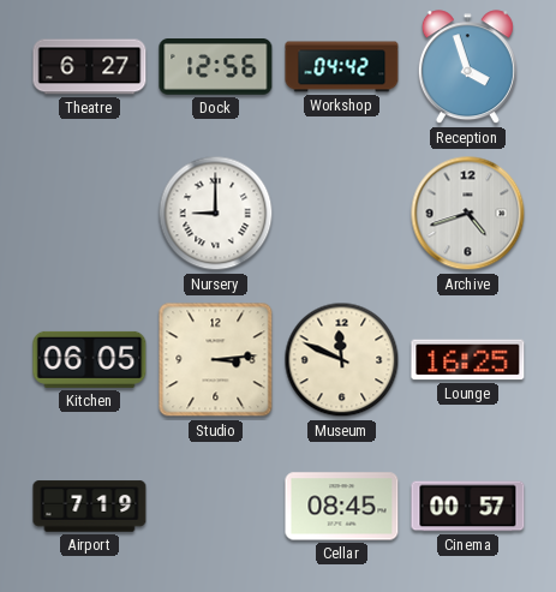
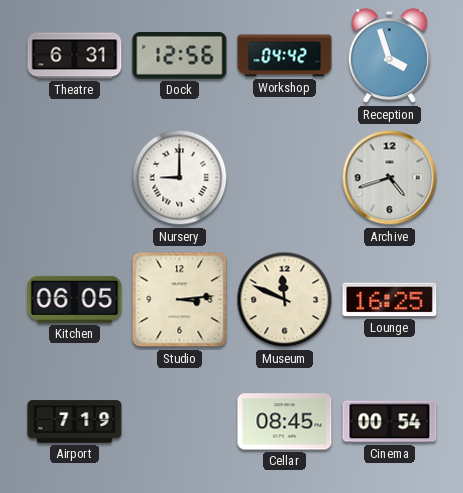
Theatre: 6:27 -> 6:31
Cinema: 00:57 -> 00:54
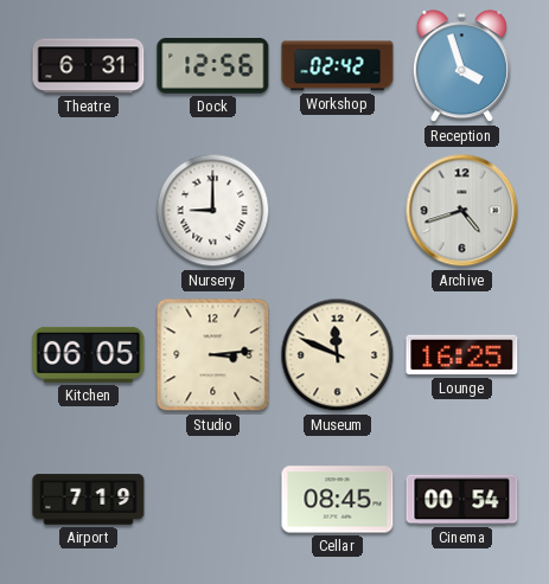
Workshop: 04:42 -> 02:42
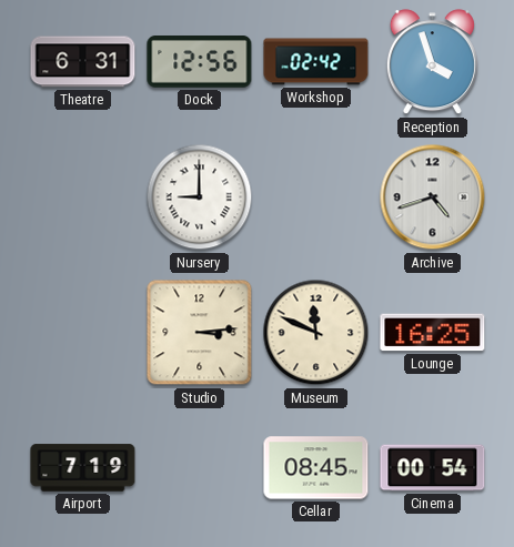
Kitchen: 06:05 -> none
